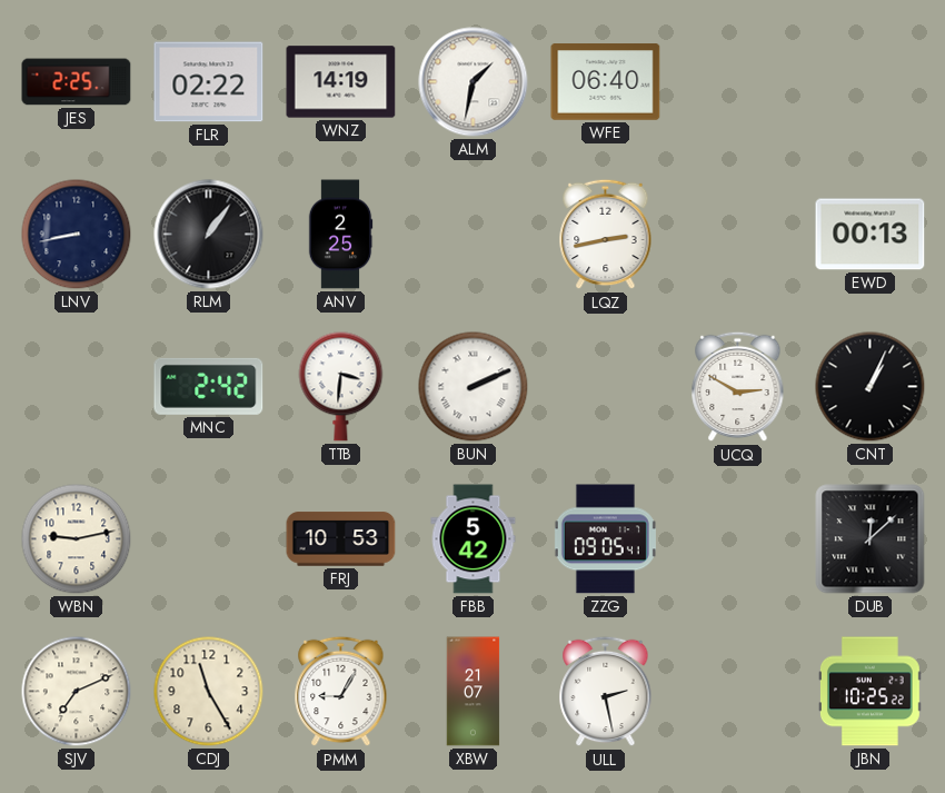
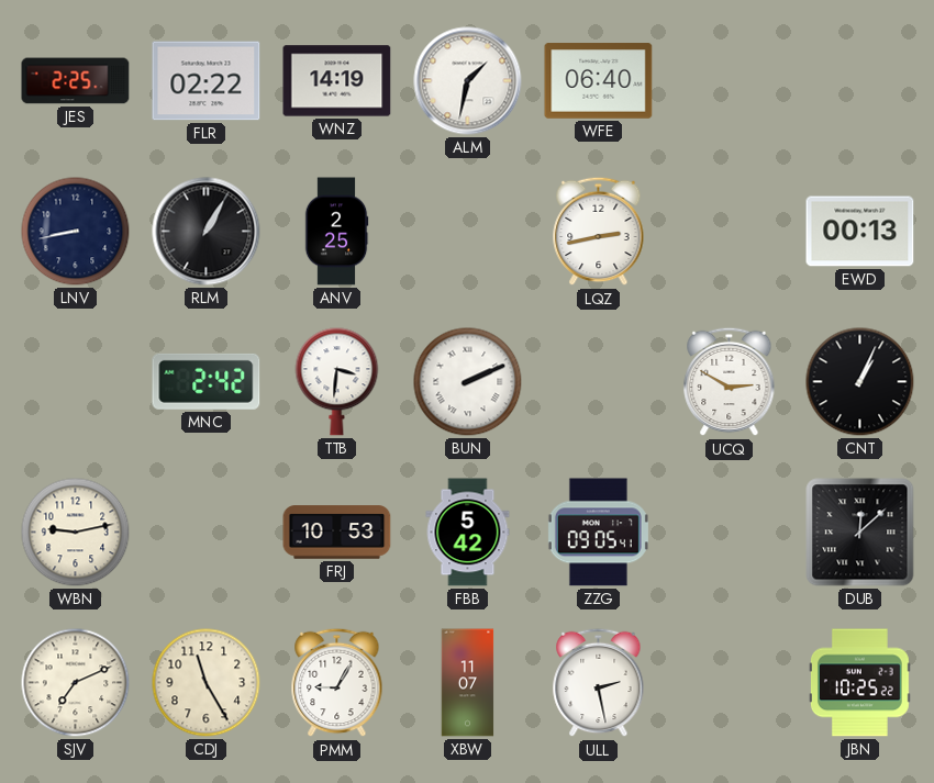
RLM: 1:06 -> 1:05
XBW: 21:07 -> 11:07
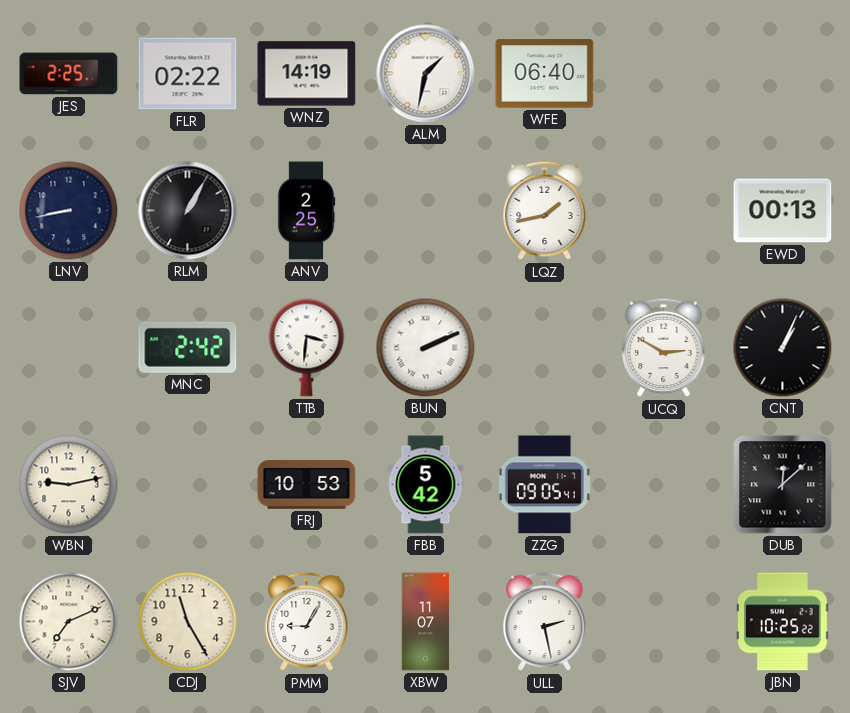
LQZ: 2:43 -> 1:43
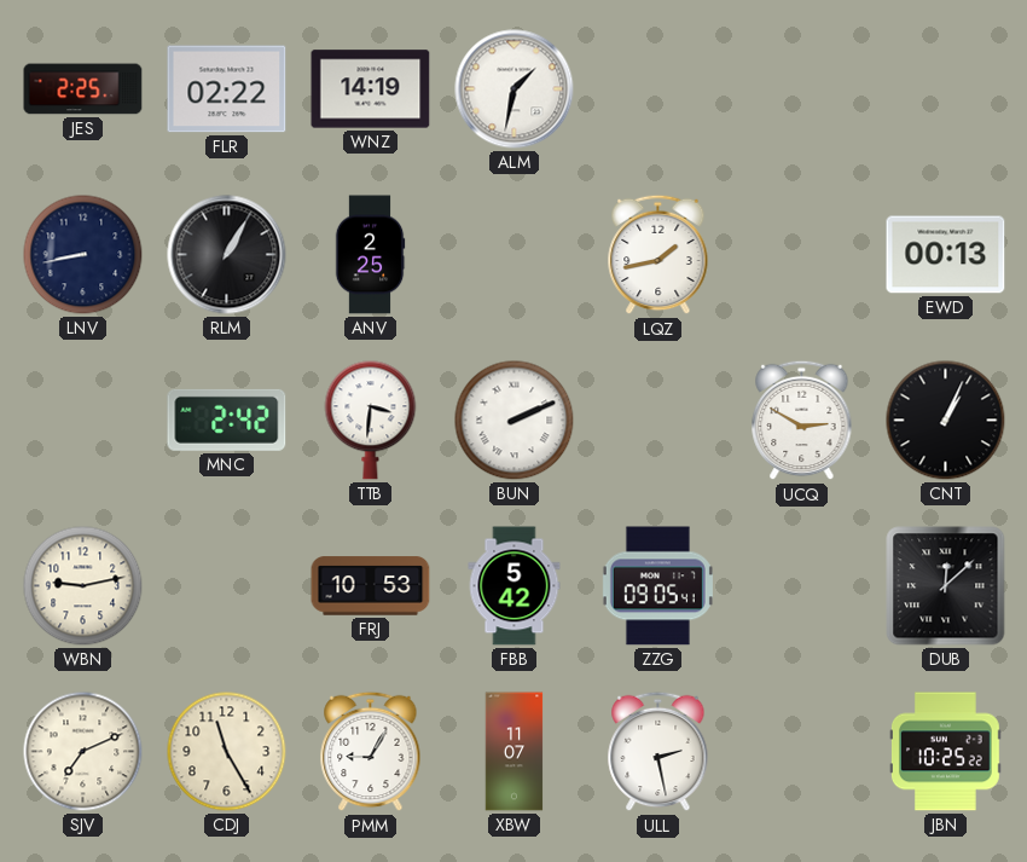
WFE: 06:40 -> none
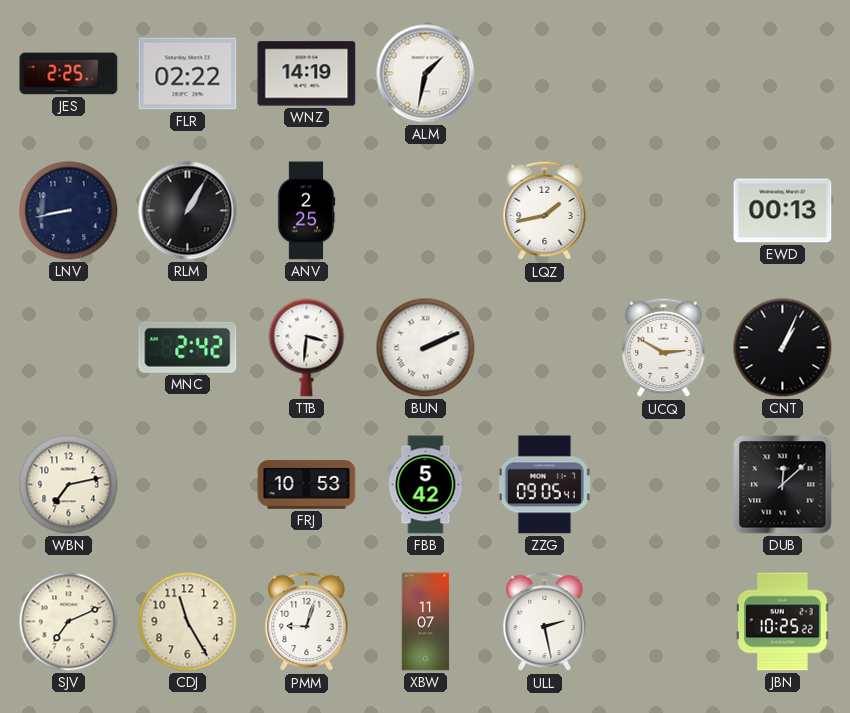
WBN: 9:13 -> 7:13
PMM: 9:05 -> 9:03
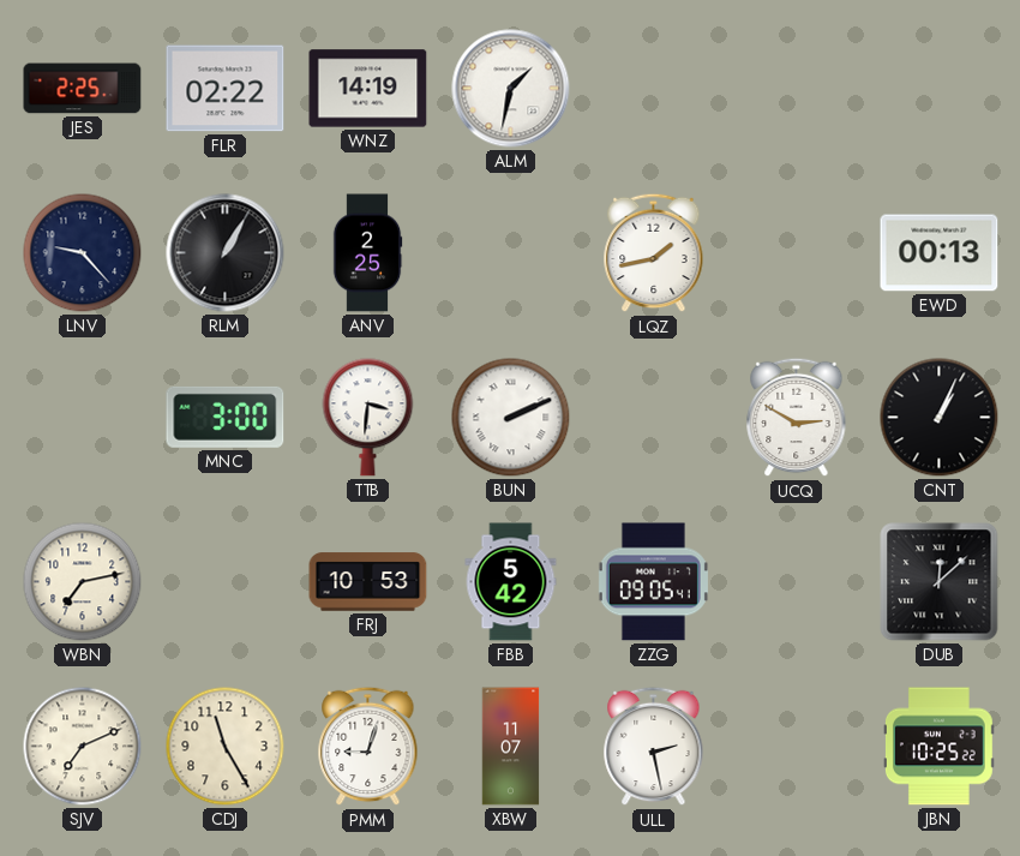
LNV: 8:43 -> 9:23
MNC: 2:42 -> 3:00
